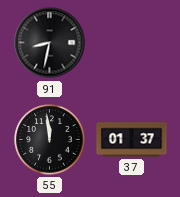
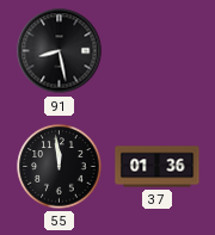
91: 8:32 -> 8:28
37: 01:37 -> 01:36
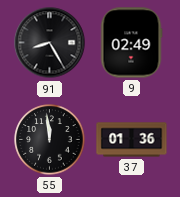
91: 8:28 -> 8:25
9: none -> 02:49
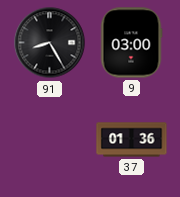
9: 02:49 -> 03:00
55: 11:59 -> none
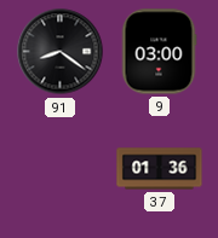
91: 8:25 -> 8:21
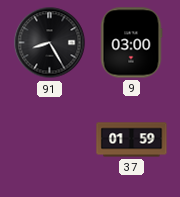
91: 8:21 -> 8:25
37: 01:36 -> 01:59
